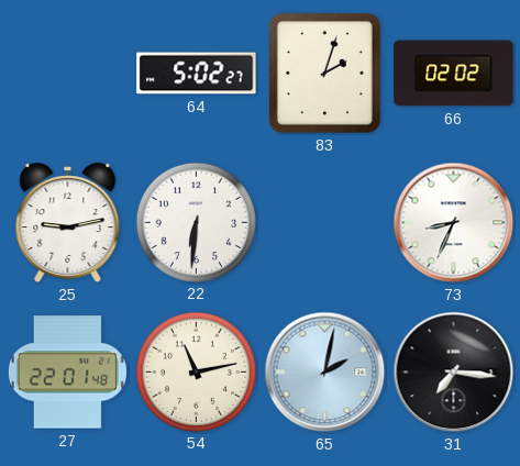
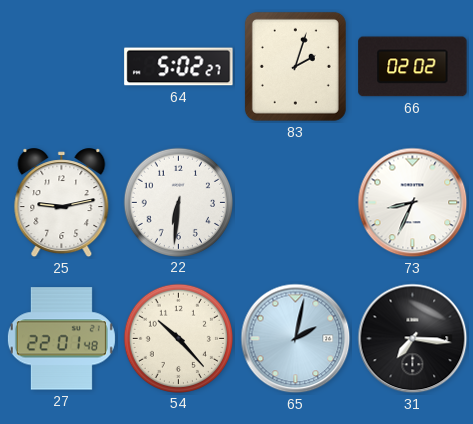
54: 11:13 -> 10:23
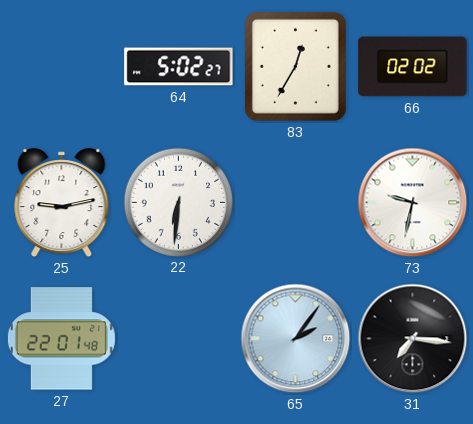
83: 2:03 -> 12:35
73: 8:34 -> 9:32
54: 10:23 -> none
65: 2:02 -> 2:06
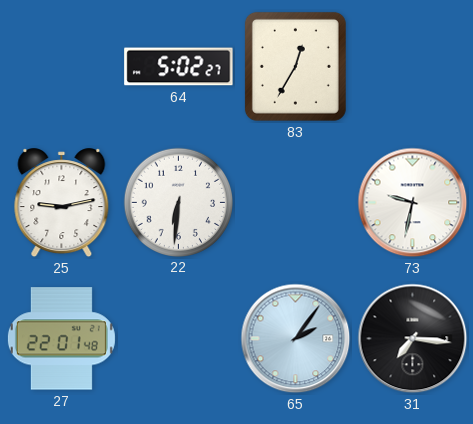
66: 02:02 -> none
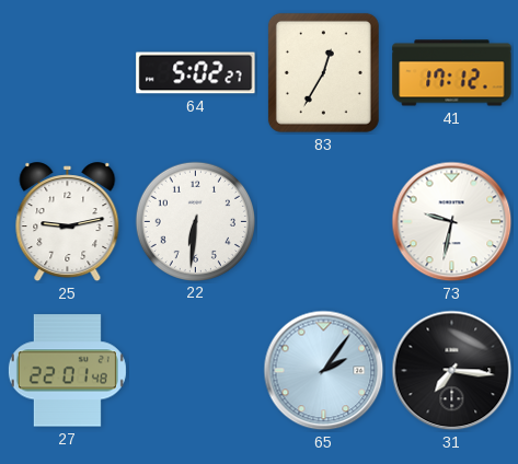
41: none -> 17:12
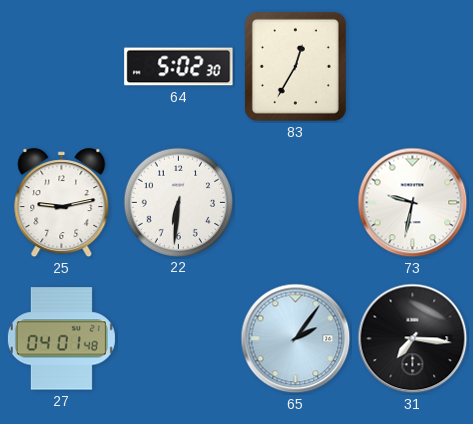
64: 5:02:27 -> 5:02:30
41: 17:12 -> none
27: 22:01 -> 04:01
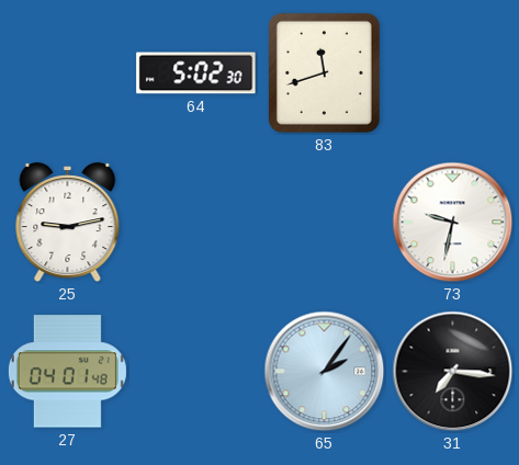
83: 12:35 -> 11:42
22: 6:31 -> none
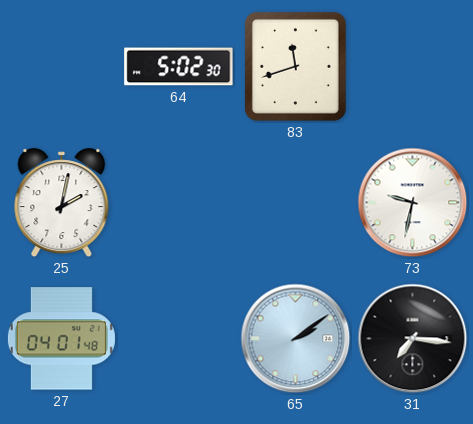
25: 9:13 -> 2:02
65: 2:06 -> 2:09
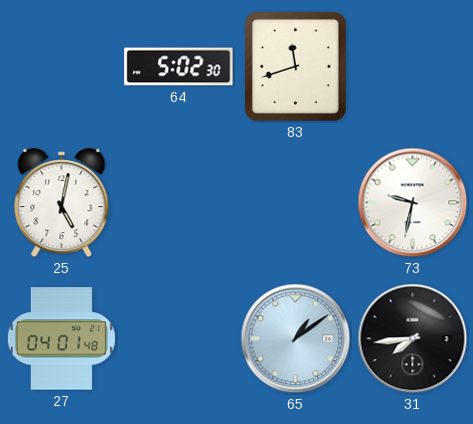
25: 2:02 -> 5:02
65: 2:09 -> 1:09
31: 7:16 -> 7:44
